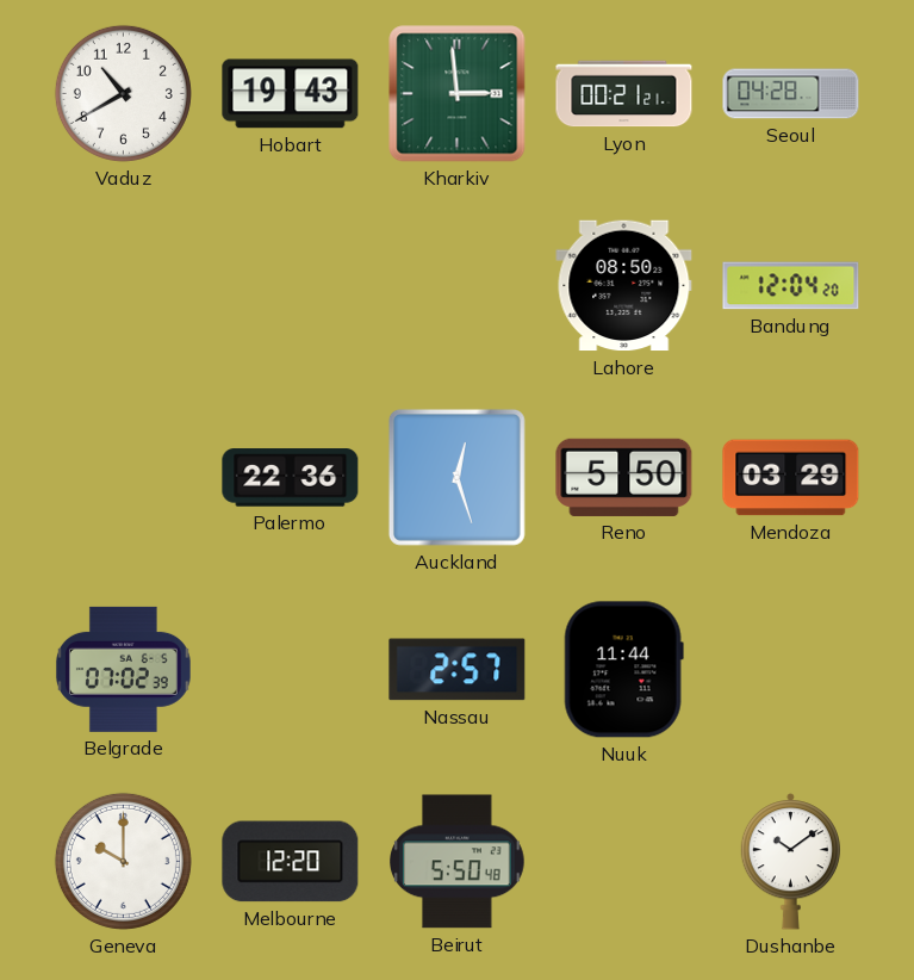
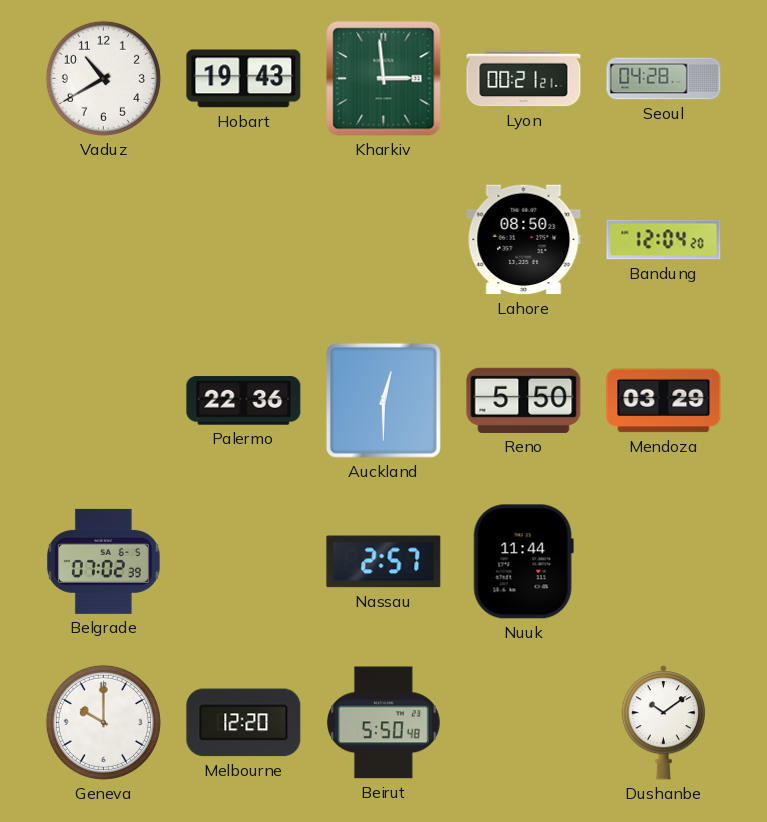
Auckland: 12:27 -> 12:30
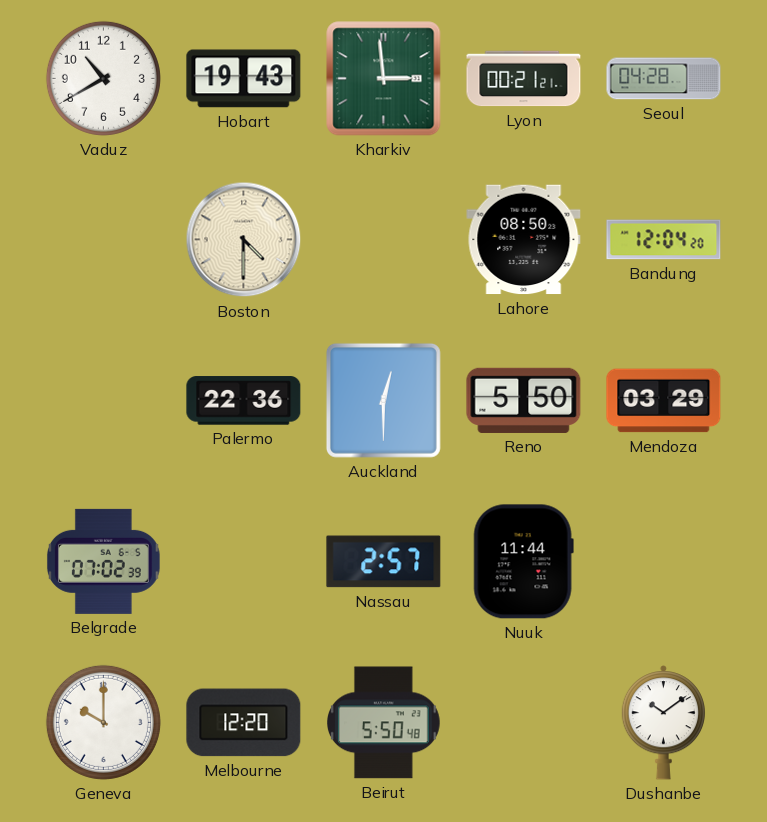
Boston: none -> 4:30
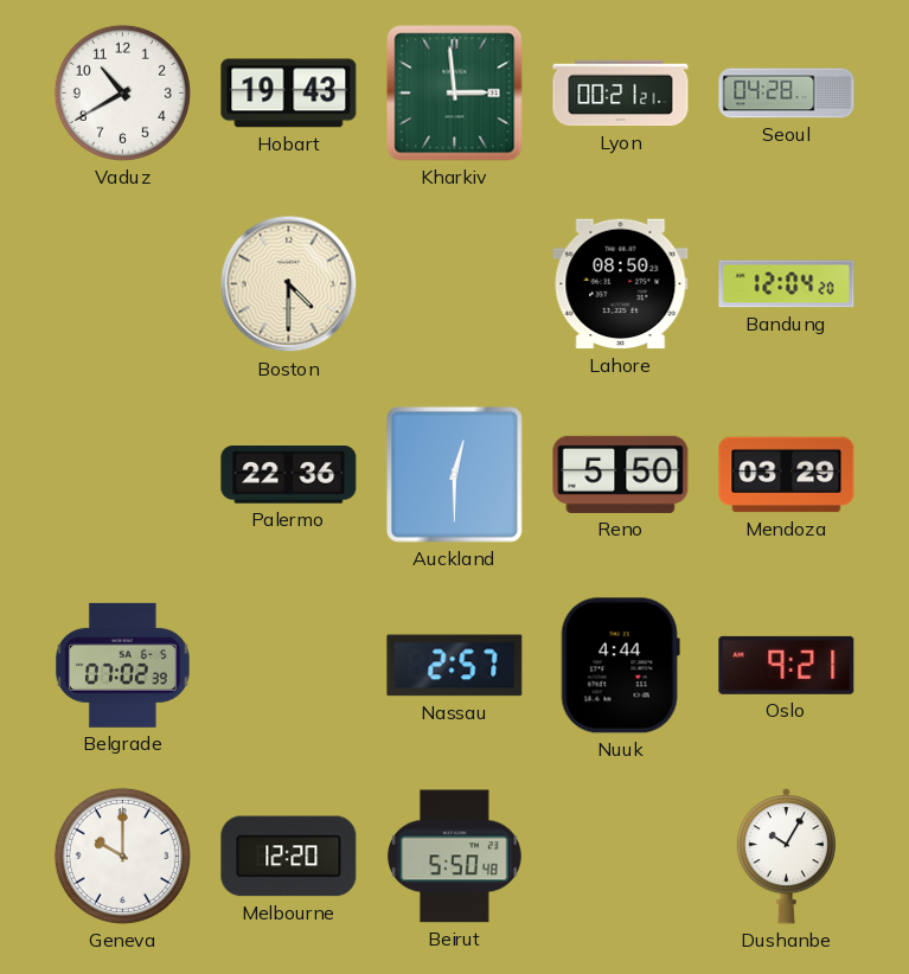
Nuuk: 11:44 -> 4:44
Oslo: none -> 9:21
Dushanbe: 10:09 -> 10:05
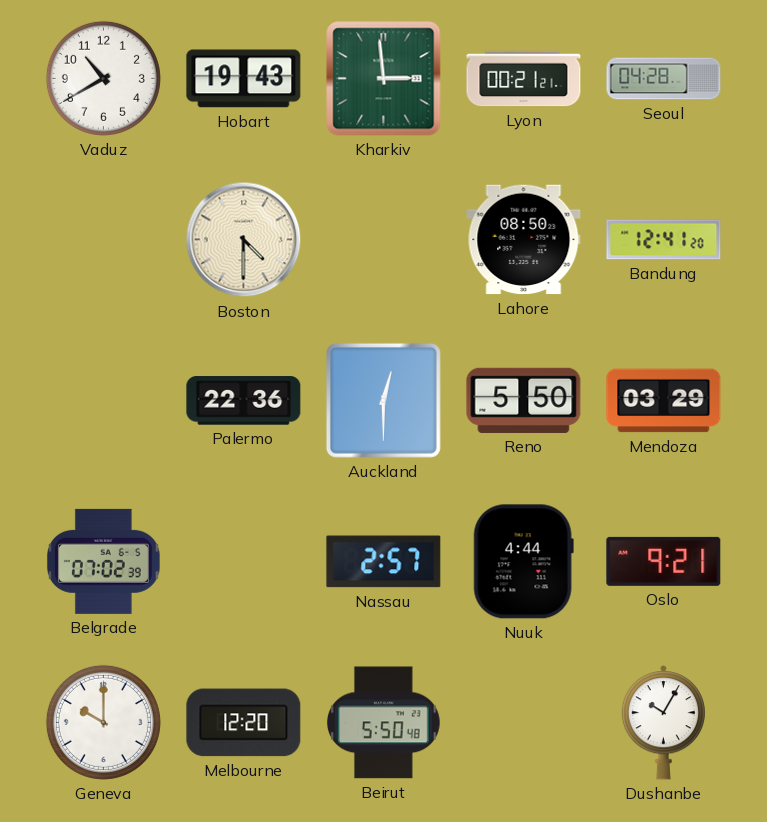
Bandung: 12:04 -> 12:41
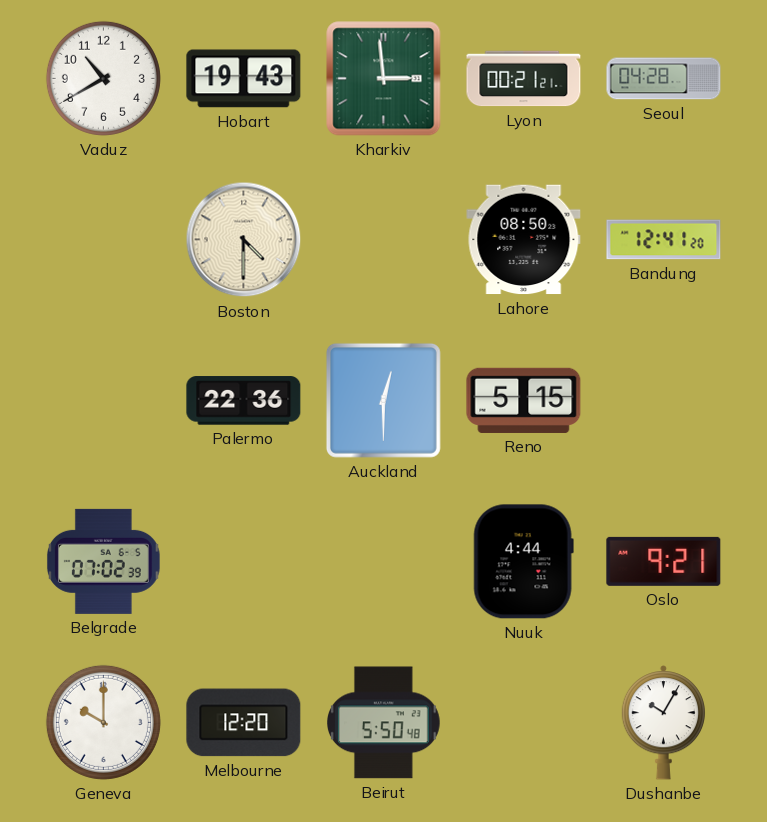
Reno: 5:50 -> 5:15
Mendoza: 03:29 -> none
Nassau: 2:57 -> none
